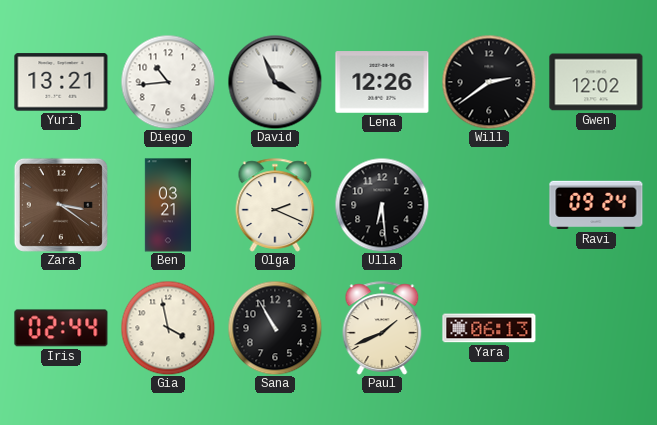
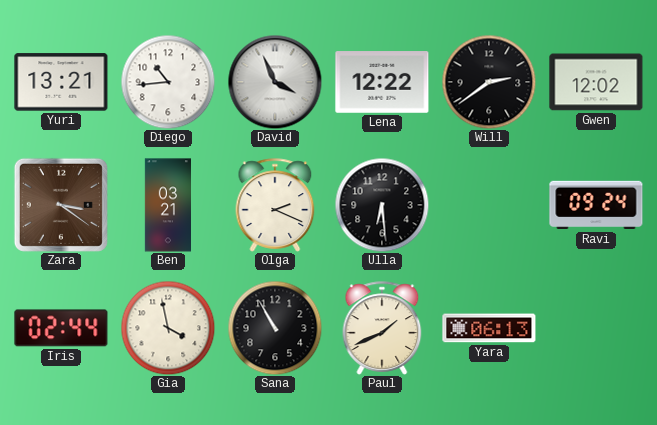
Lena: 12:26 -> 12:22
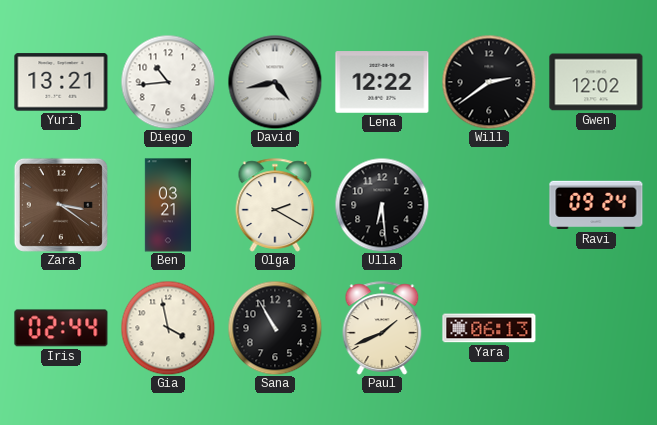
David: 3:56 -> 4:43
Olga: 2:19 -> 2:20
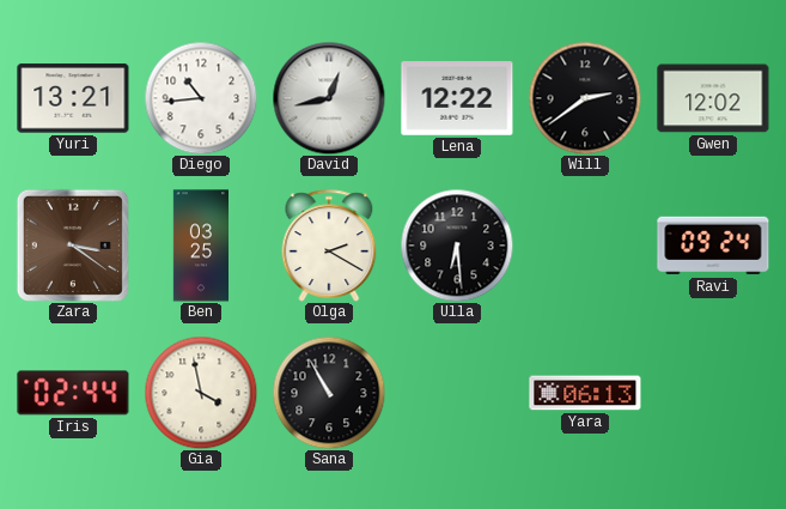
David: 4:43 -> 12:43
Ben: 03:21 -> 03:25
Paul: 1:41 -> none
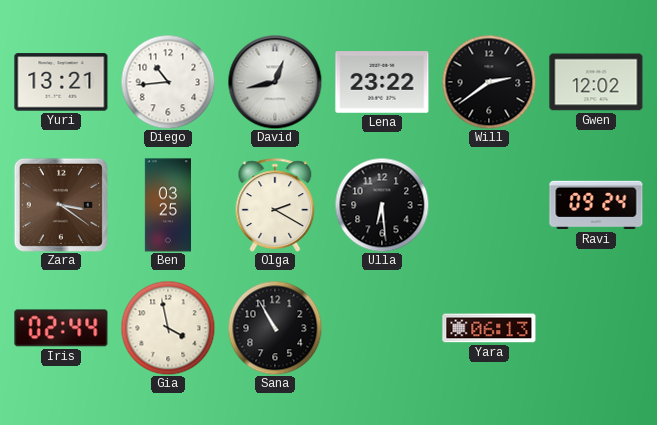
Lena: 12:22 -> 23:22
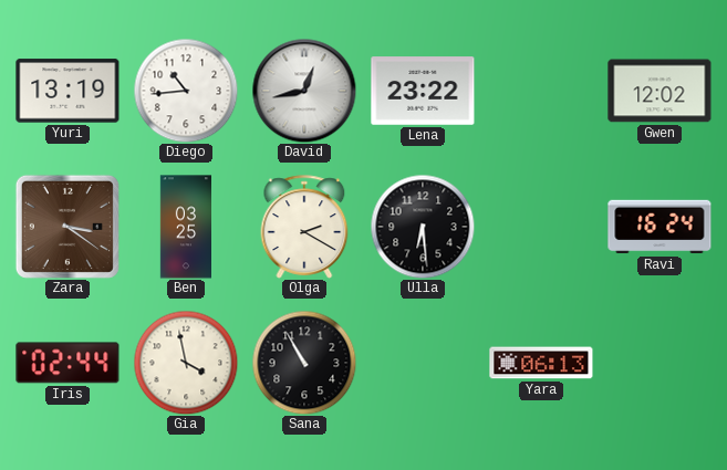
Yuri: 13:21 -> 13:19
Will: 2:39 -> none
Ravi: 09:24 -> 16:24
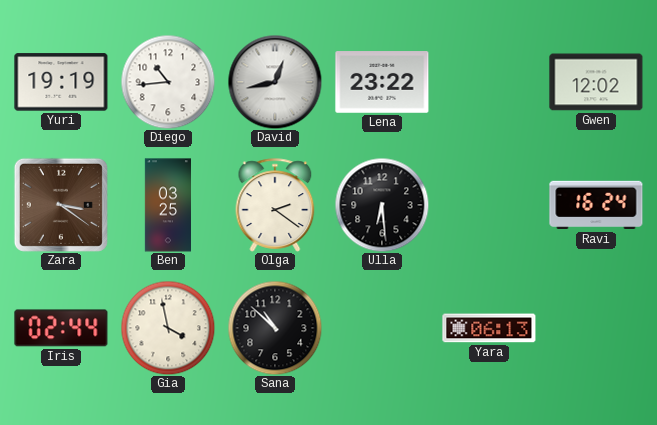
Yuri: 13:19 -> 19:19
Olga: 2:20 -> 2:21
Sana: 10:55 -> 10:52
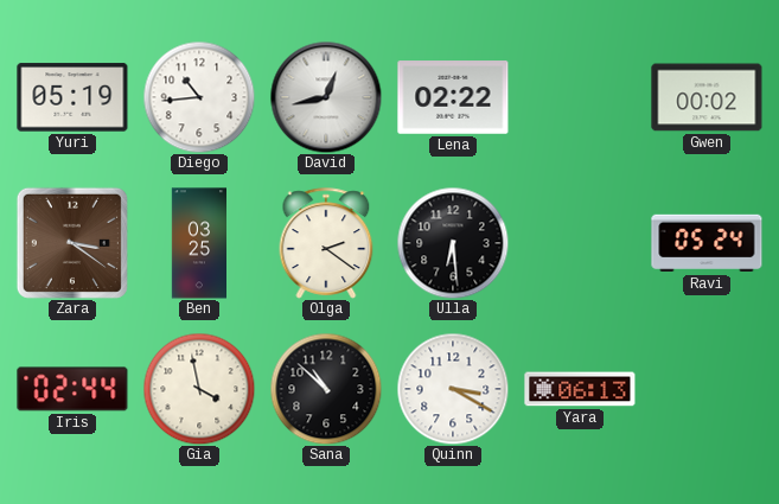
Yuri: 19:19 -> 05:19
Lena: 23:22 -> 02:22
Gwen: 12:02 -> 00:02
Ravi: 16:24 -> 05:24
Quinn: none -> 3:20
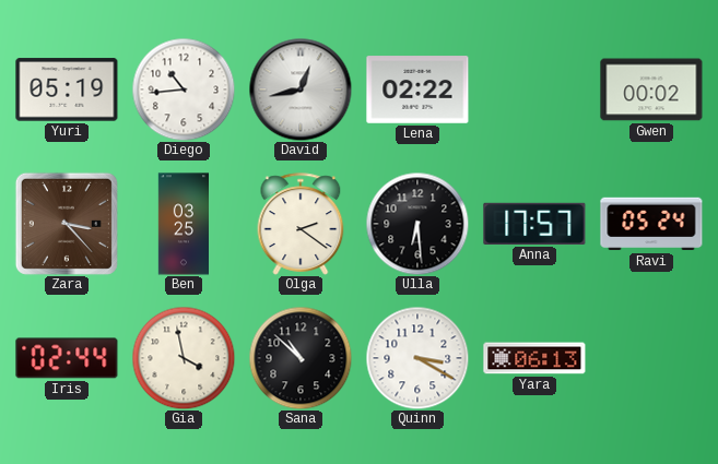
Zara: 3:21 -> 3:23
Anna: none -> 17:57
